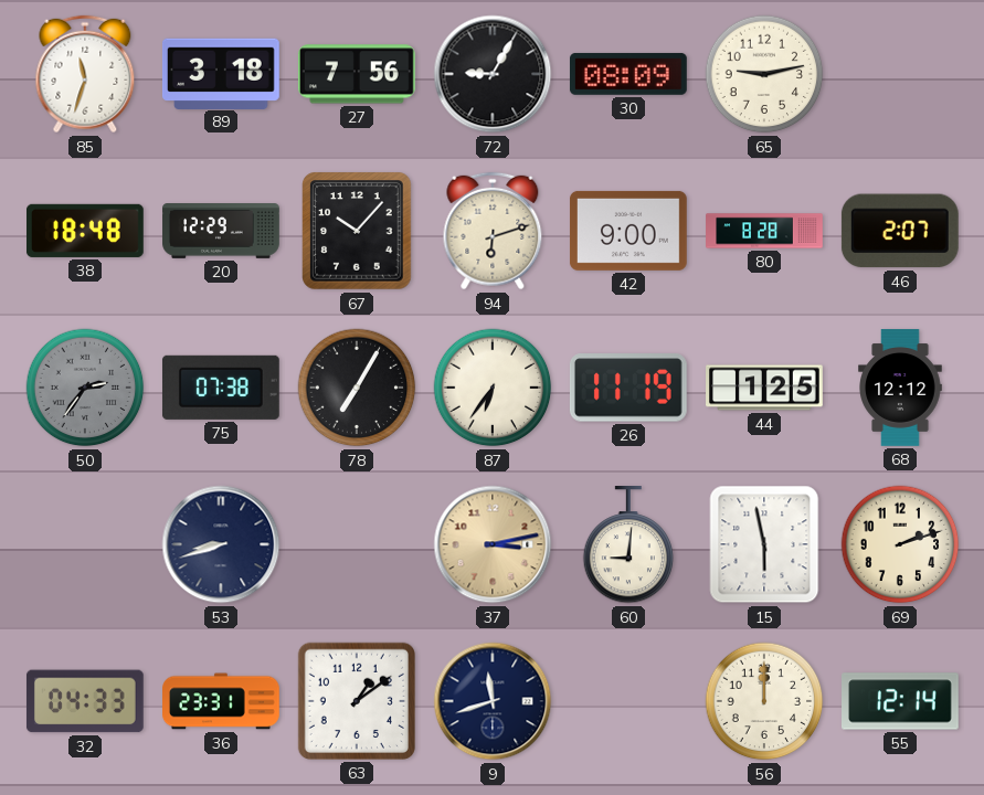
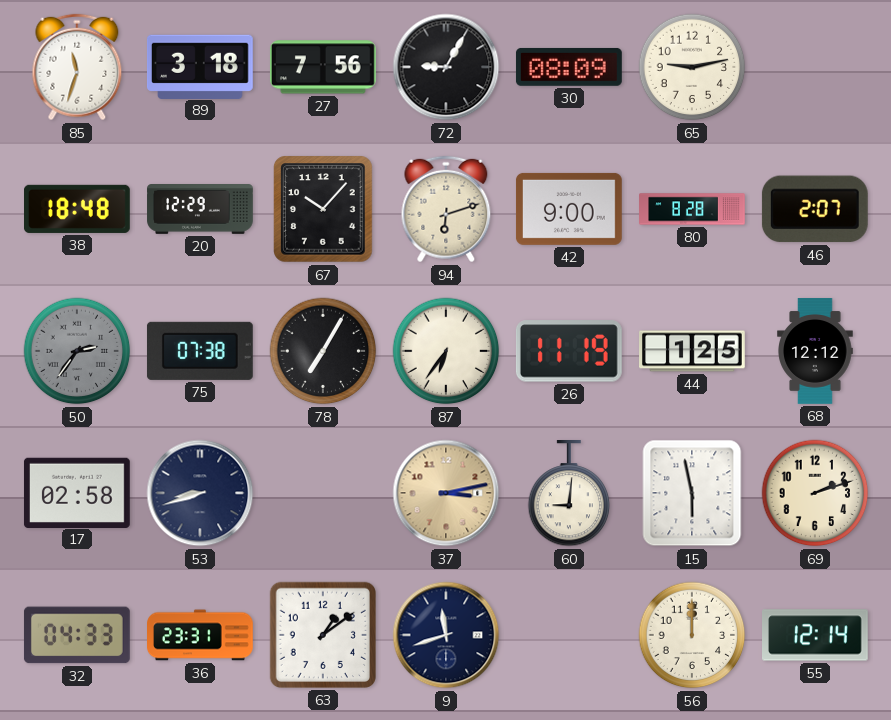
17: none -> 02:58
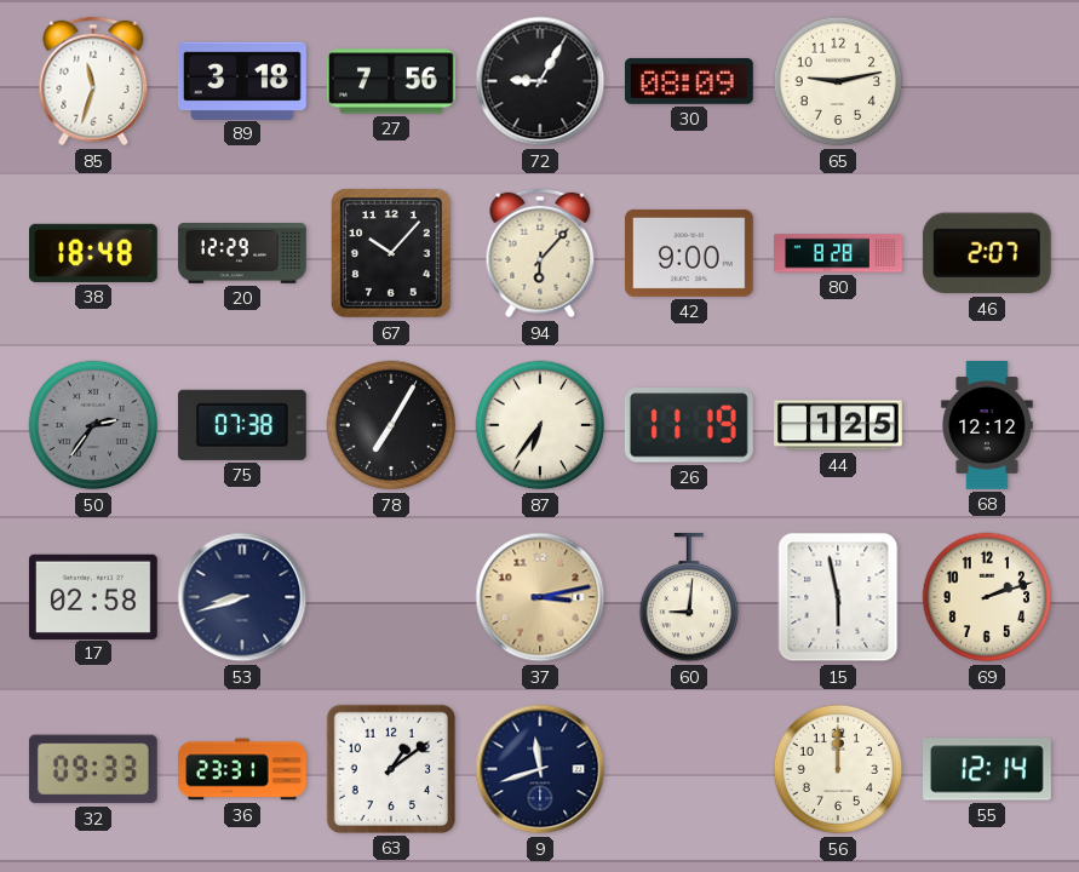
94: 6:12 -> 6:07
32: 04:33 -> 09:33
